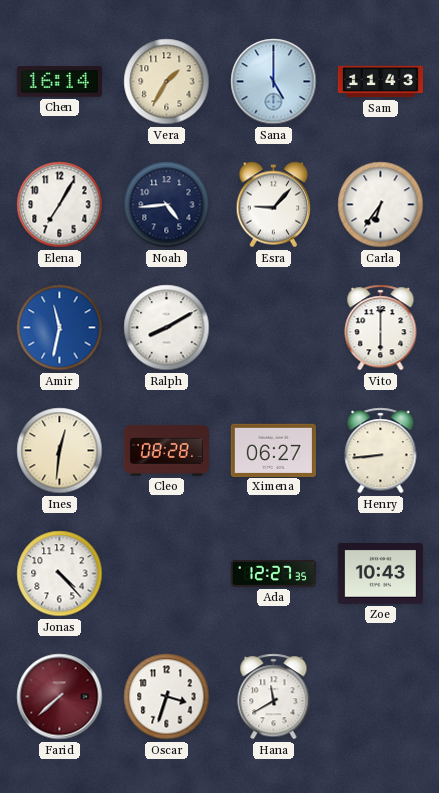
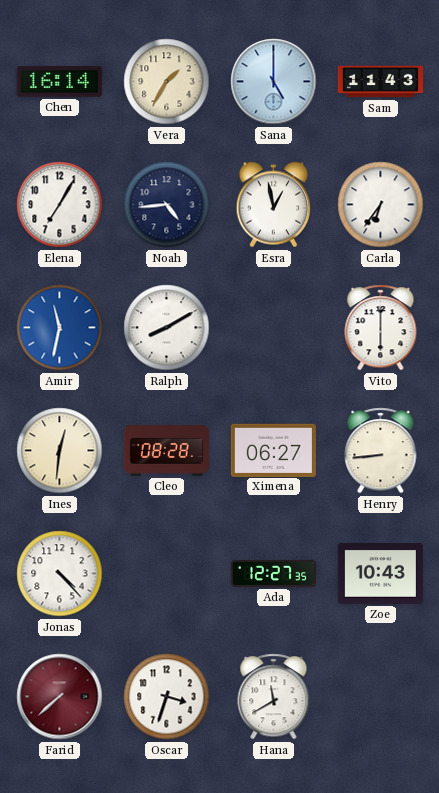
Esra: 9:07 -> 12:58
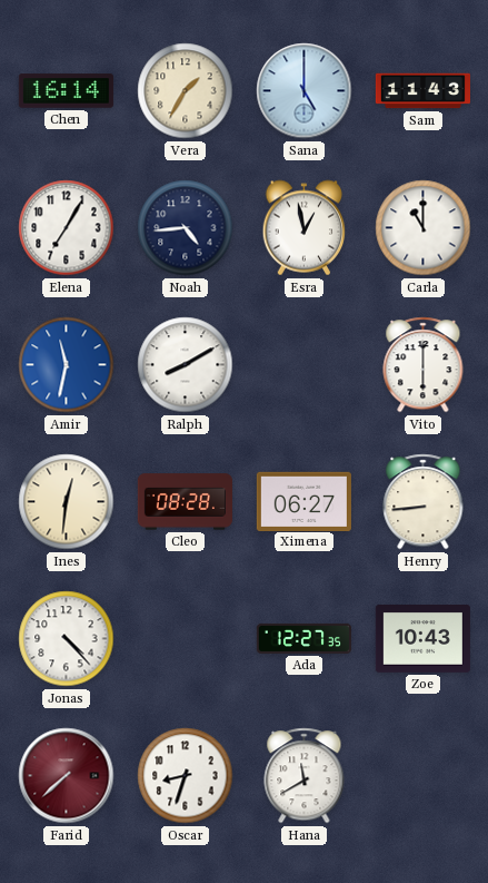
Carla: 6:36 -> 11:00
Oscar: 3:33 -> 8:33
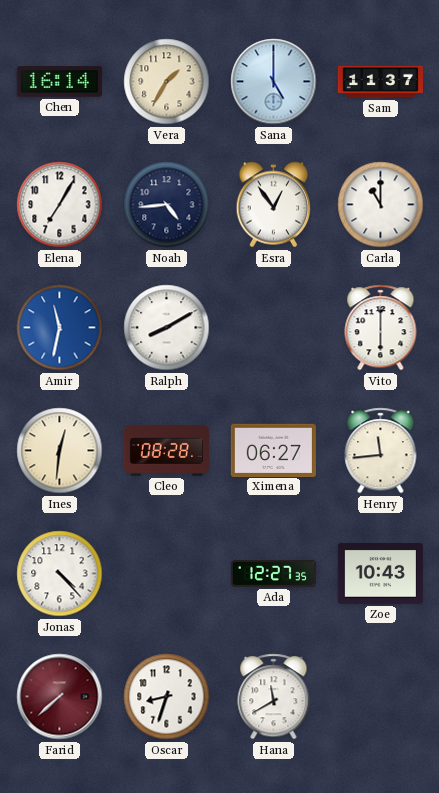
Sam: 11:43 -> 11:37
Esra: 12:58 -> 12:54
Henry: 8:44 -> 11:44
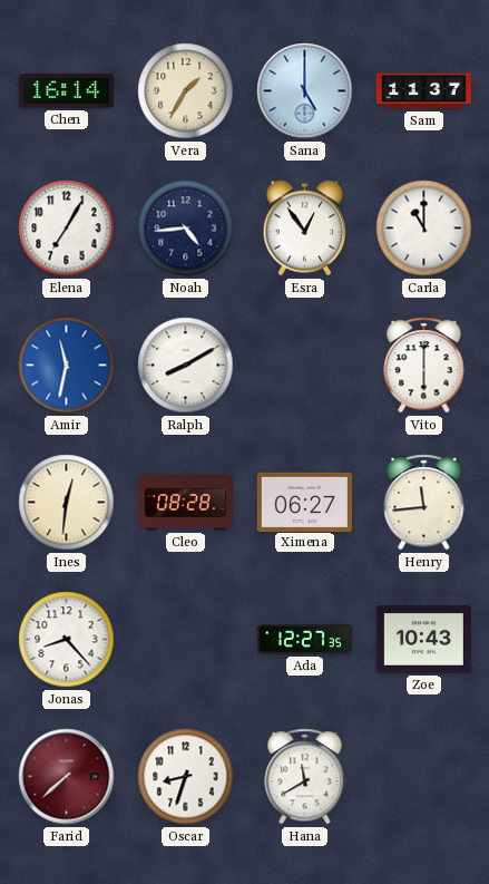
Jonas: 4:23 -> 8:23
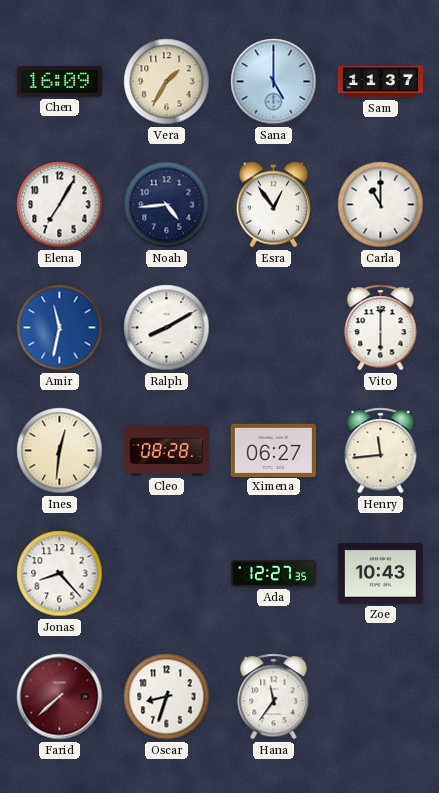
Chen: 16:14 -> 16:09
Hana: 11:40 -> 11:36
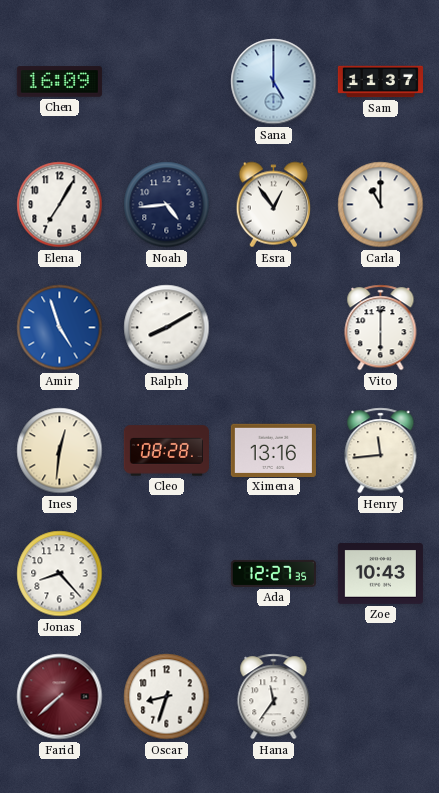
Vera: 1:35 -> none
Amir: 11:32 -> 4:57
Ximena: 06:27 -> 13:16
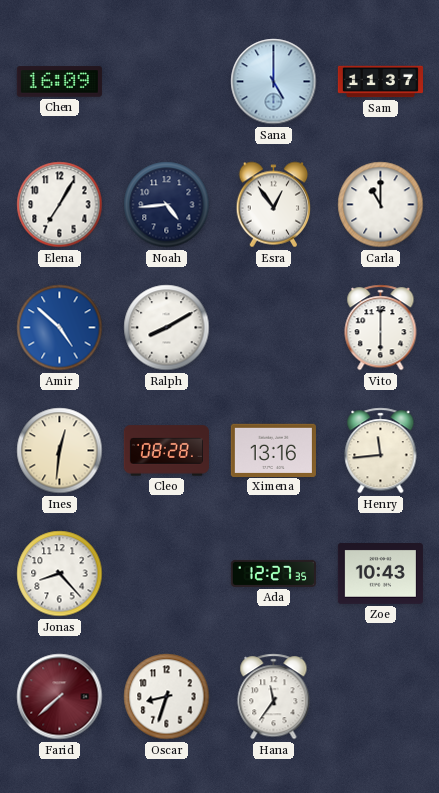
Amir: 4:57 -> 4:52
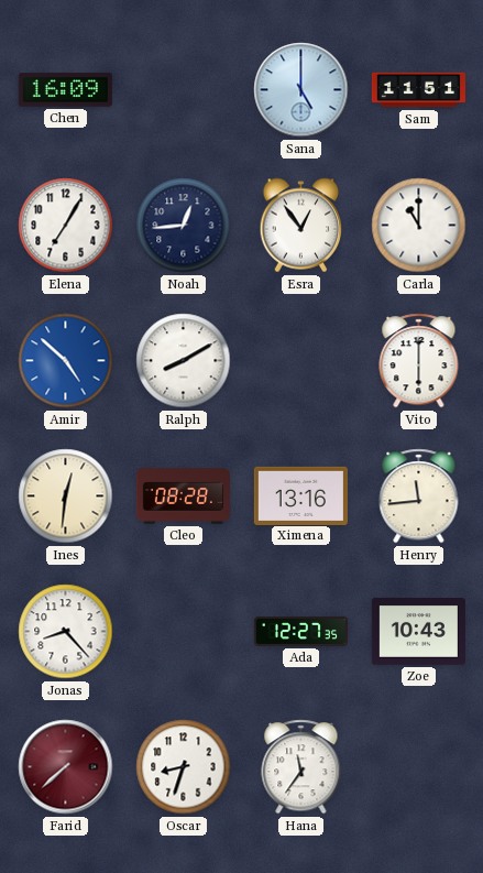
Sam: 11:37 -> 11:51
Noah: 4:44 -> 12:44
